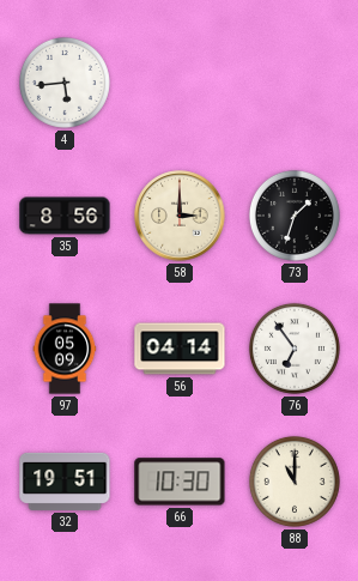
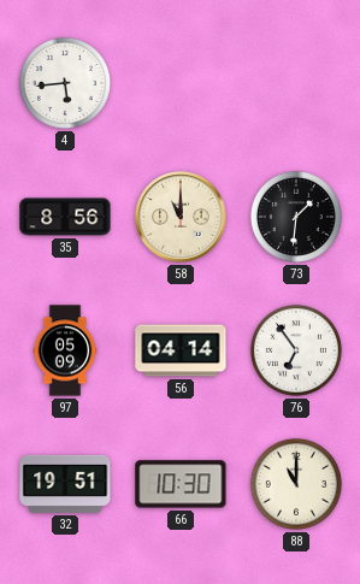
58: 3:00 -> 11:00
73: 1:33 -> 1:31
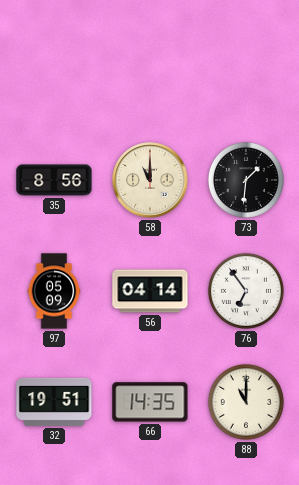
4: 5:44 -> none
66: 10:30 -> 14:35
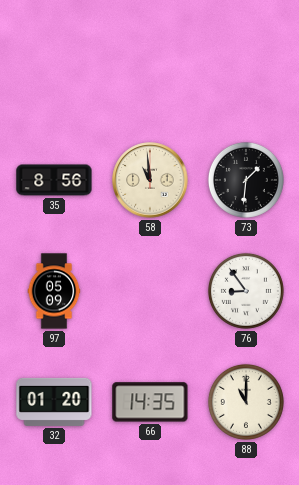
58: 11:00 -> 10:59
56: 04:14 -> none
76: 6:54 -> 8:54
32: 19:51 -> 01:20
